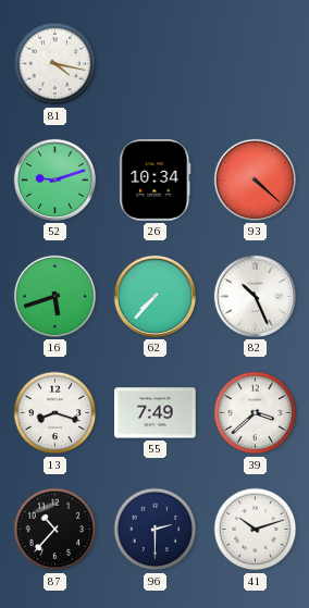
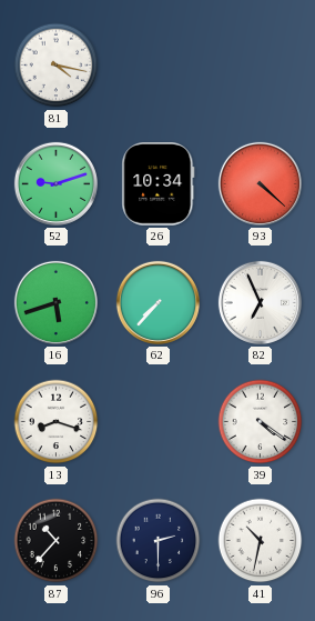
82: 10:26 -> 6:56
55: 7:49 -> none
39: 3:38 -> 4:21
41: 10:12 -> 10:32
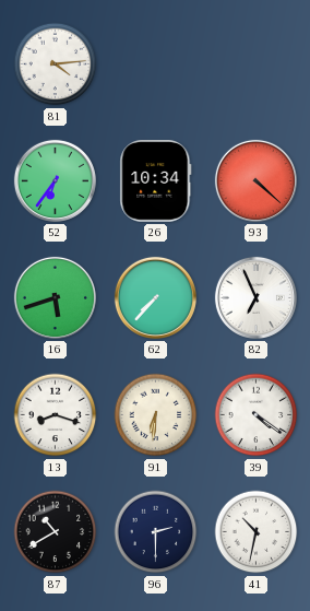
81: 4:17 -> 4:14
52: 9:12 -> 6:36
91: none -> 6:31
87: 10:37 -> 10:40
